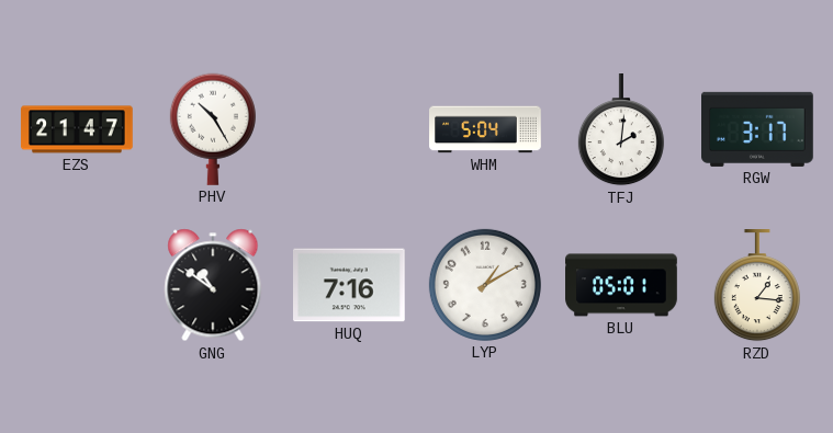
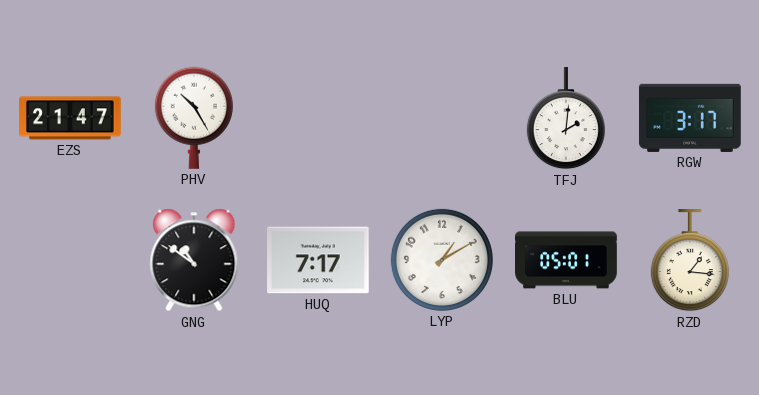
WHM: 5:04 -> none
HUQ: 7:16 -> 7:17
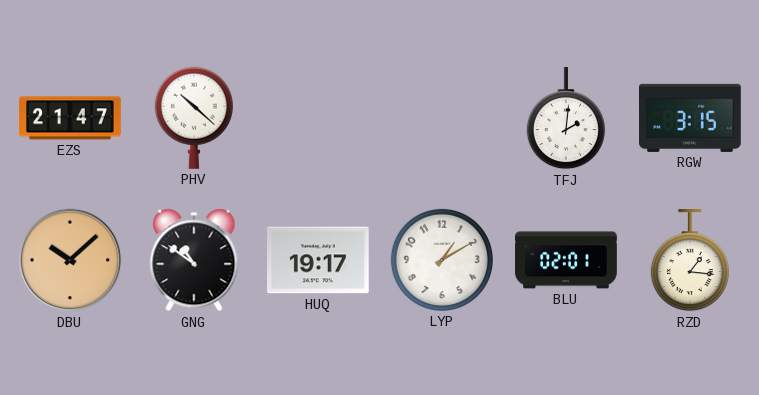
PHV: 10:25 -> 10:22
RGW: 3:17 -> 3:15
DBU: none -> 10:08
HUQ: 7:17 -> 19:17
BLU: 05:01 -> 02:01
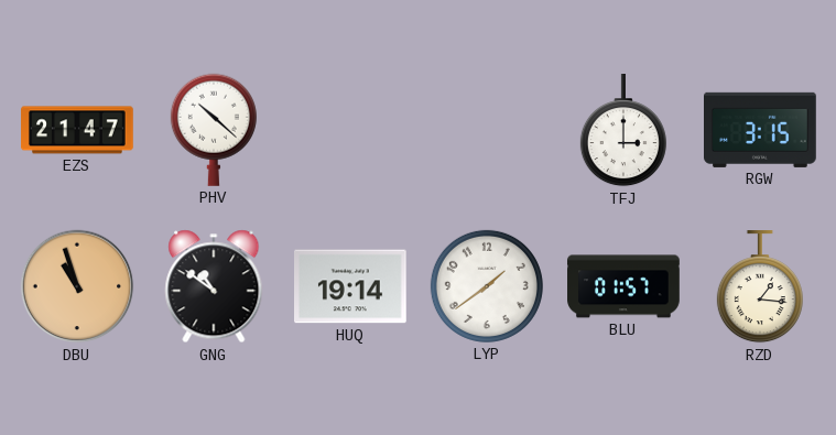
TFJ: 2:01 -> 3:00
DBU: 10:08 -> 10:57
HUQ: 19:17 -> 19:14
LYP: 1:10 -> 1:39
BLU: 02:01 -> 01:57
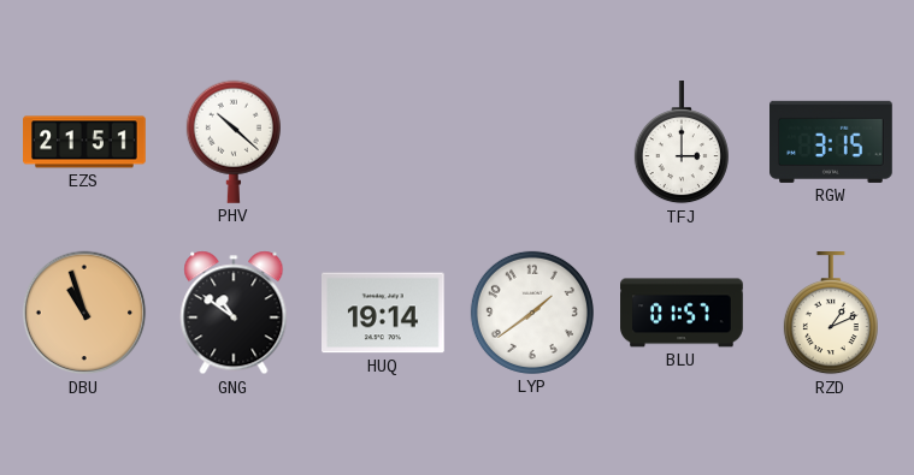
EZS: 21:47 -> 21:51
RZD: 1:16 -> 1:11
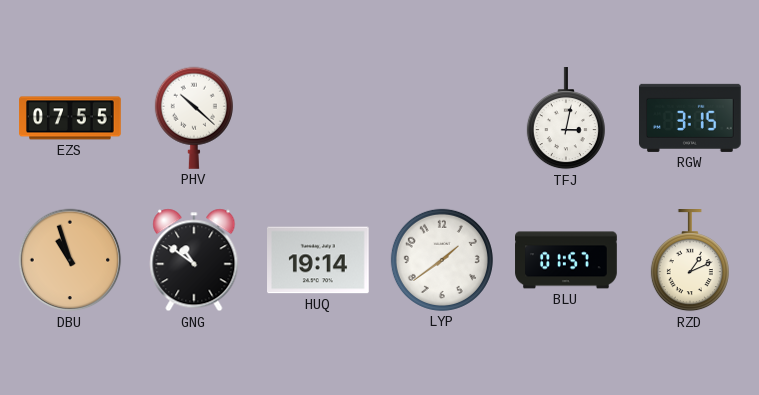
EZS: 21:51 -> 07:55
TFJ: 3:00 -> 3:02
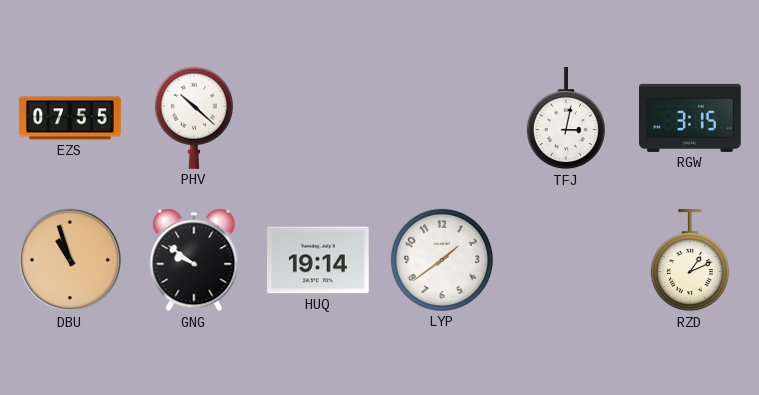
GNG: 10:51 -> 9:51
BLU: 01:57 -> none
